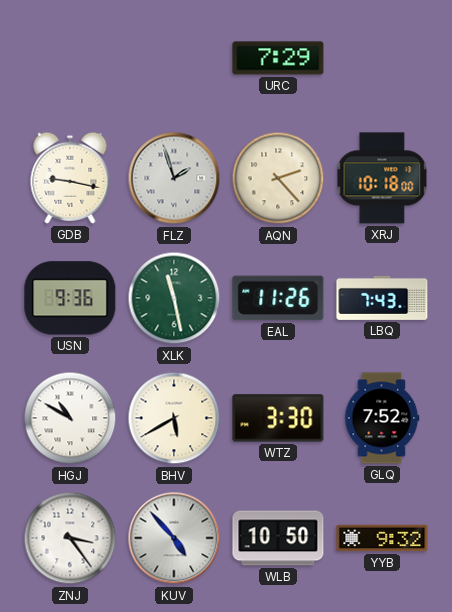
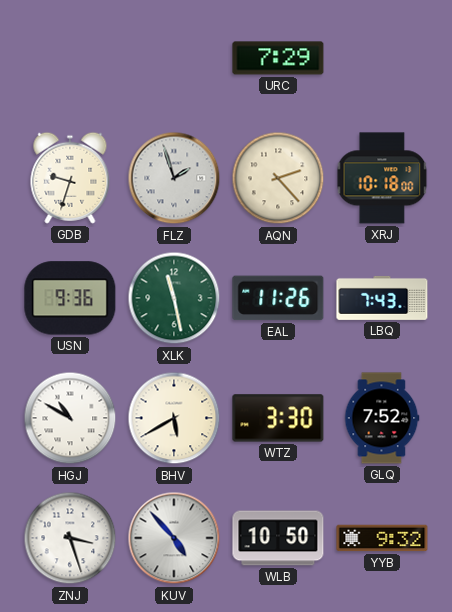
GDB: 9:17 -> 9:33
ZNJ: 3:24 -> 3:27
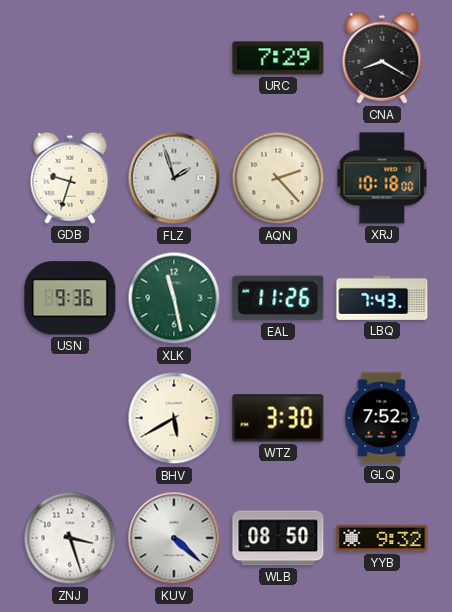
CNA: none -> 8:20
HGJ: 10:50 -> none
KUV: 4:53 -> 4:22
WLB: 10:50 -> 08:50
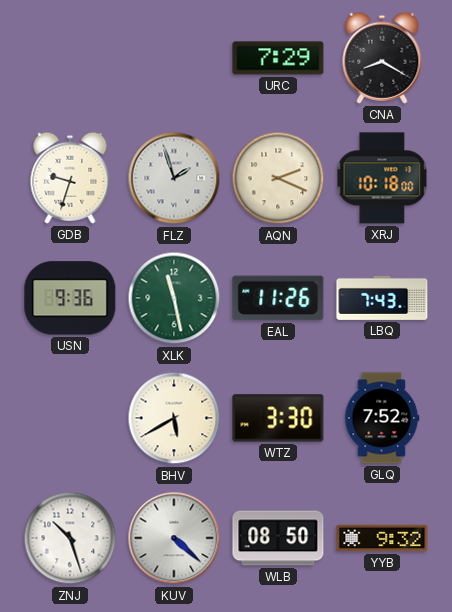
AQN: 2:23 -> 2:19
ZNJ: 3:27 -> 10:27
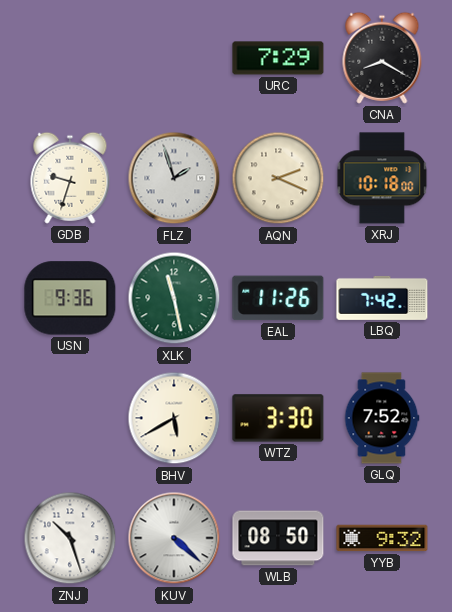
LBQ: 7:43 -> 7:42
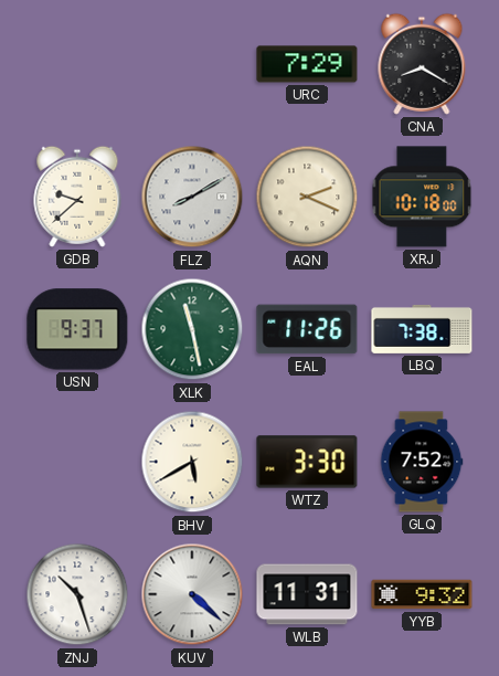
GDB: 9:33 -> 9:38
FLZ: 1:57 -> 8:10
USN: 9:36 -> 9:37
LBQ: 7:42 -> 7:38
WLB: 08:50 -> 11:31
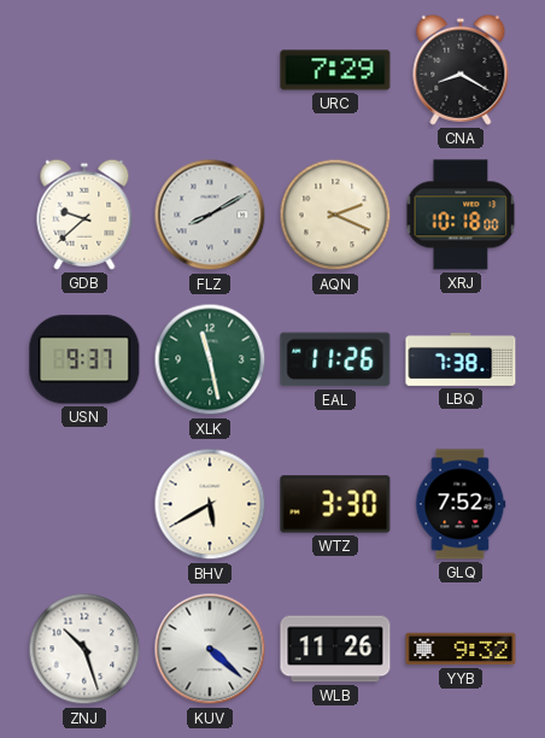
WLB: 11:31 -> 11:26
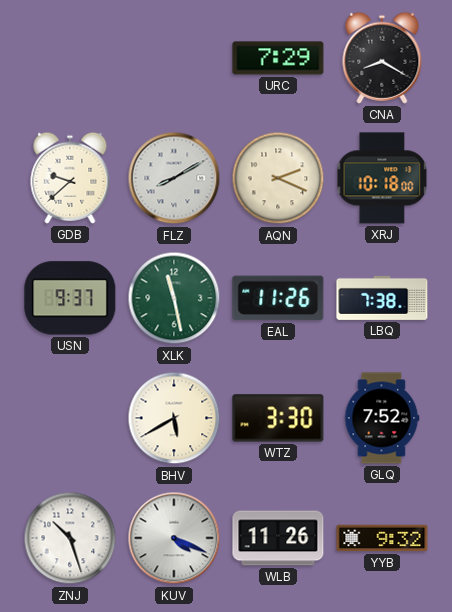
KUV: 4:22 -> 4:19
